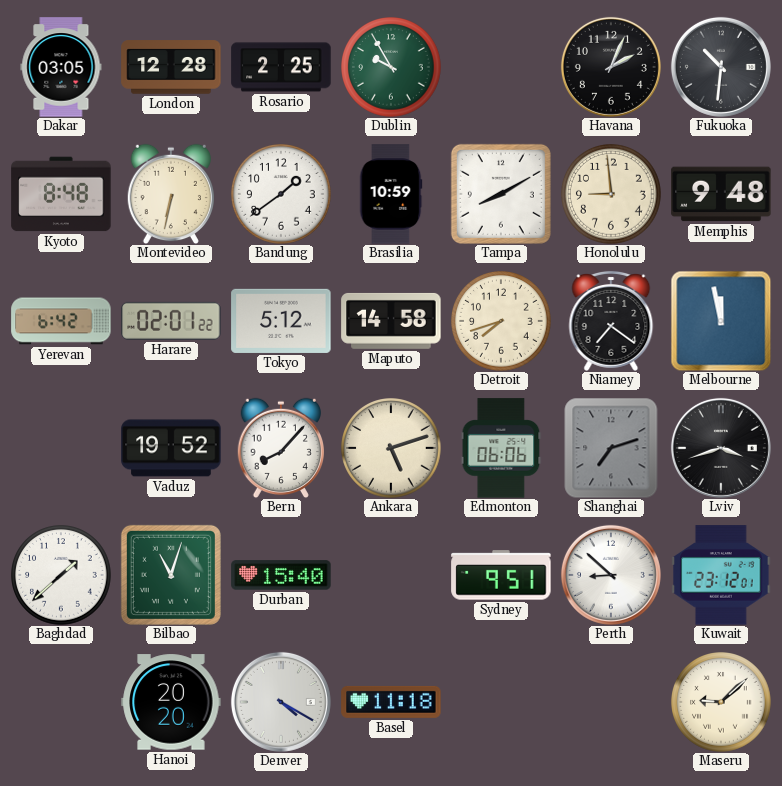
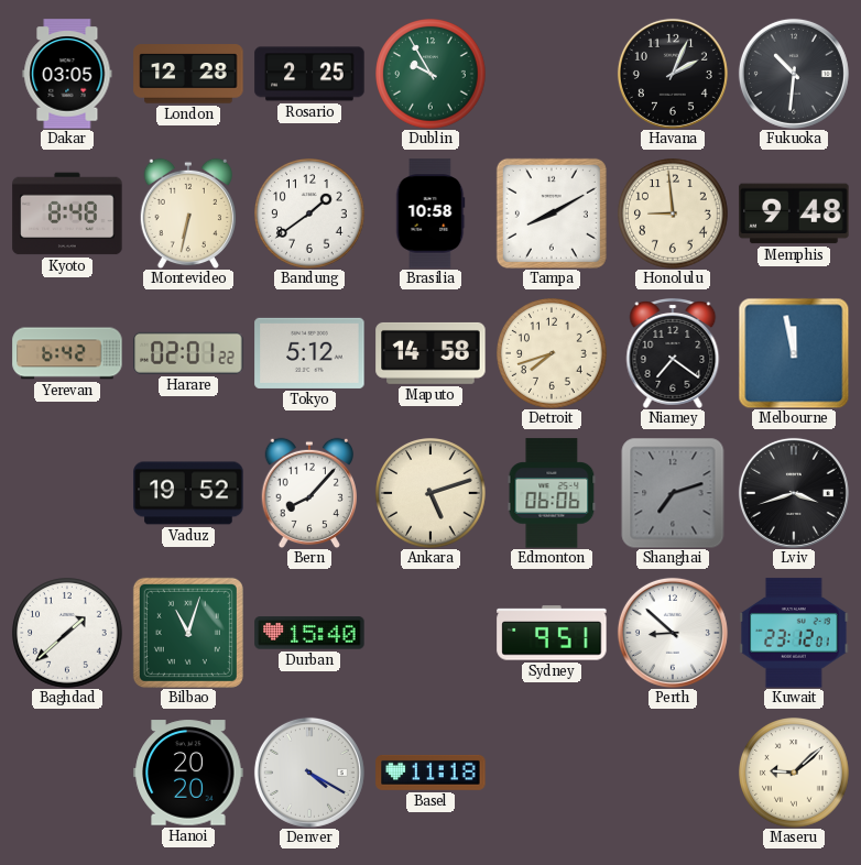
Brasilia: 10:59 -> 10:58
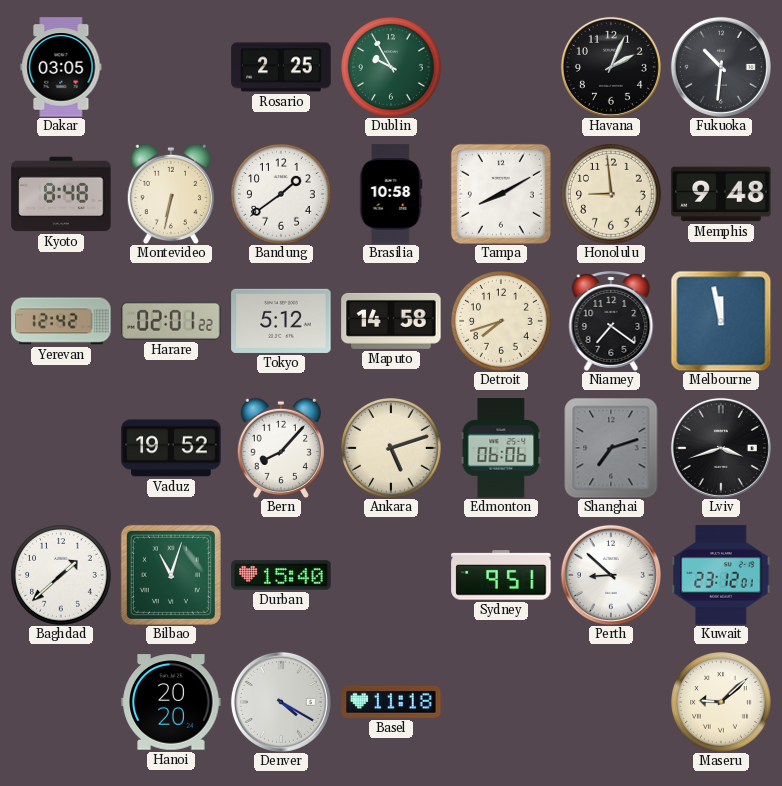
London: 12:28 -> none
Yerevan: 6:42 -> 12:42
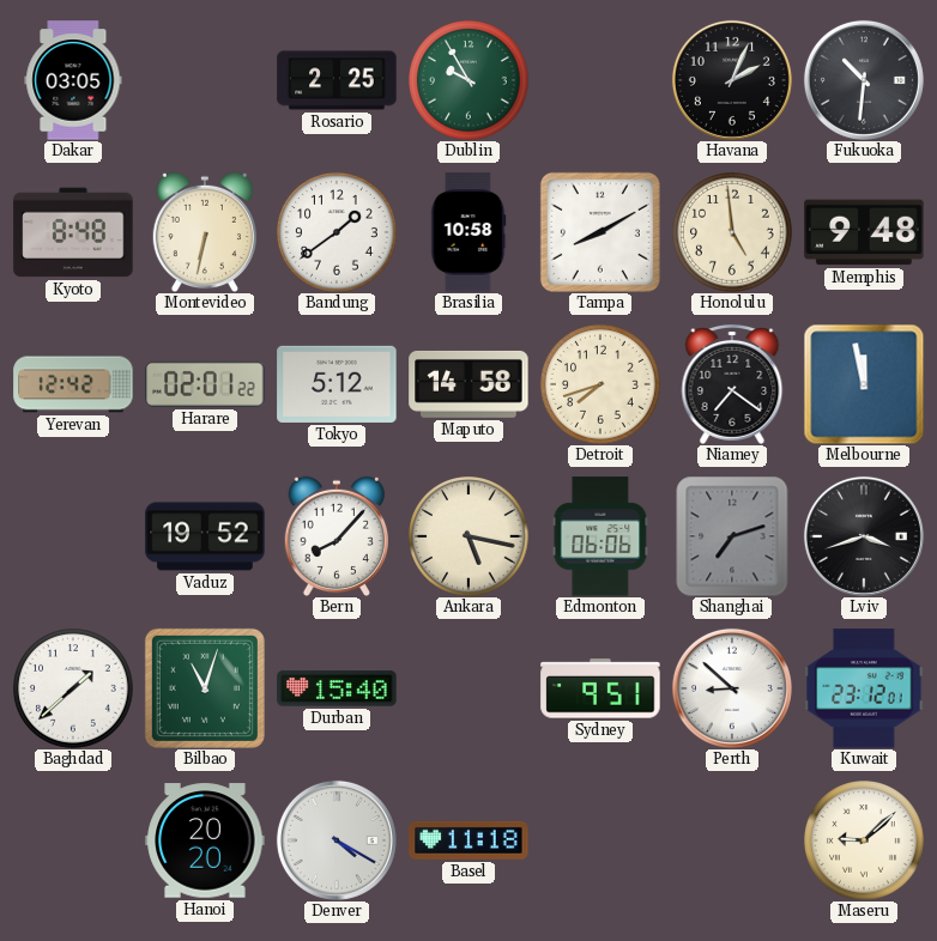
Honolulu: 8:59 -> 4:59
Ankara: 5:12 -> 5:17
